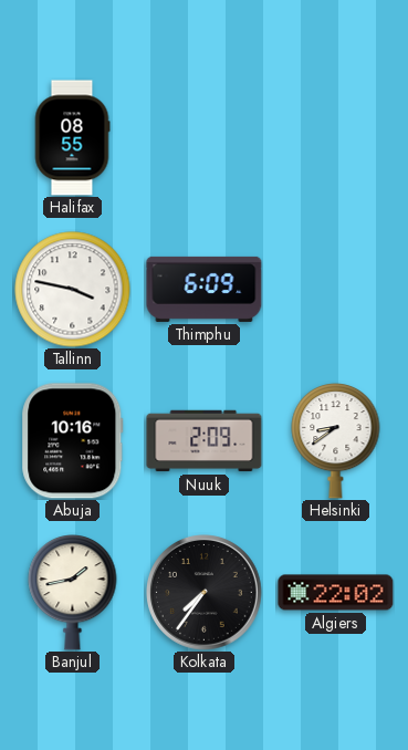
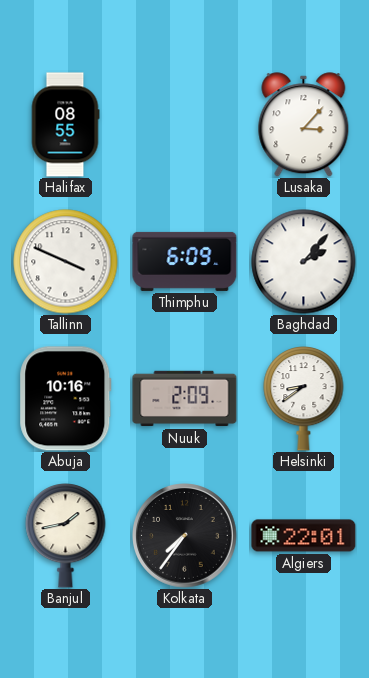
Lusaka: none -> 3:07
Tallinn: 3:47 -> 3:49
Baghdad: none -> 2:07
Algiers: 22:02 -> 22:01
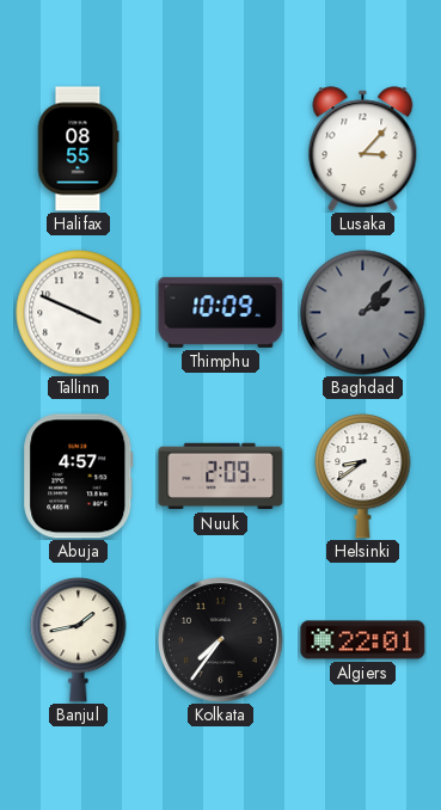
Thimphu: 6:09 -> 10:09
Baghdad dial: white -> grey
Abuja: 10:16 -> 4:57
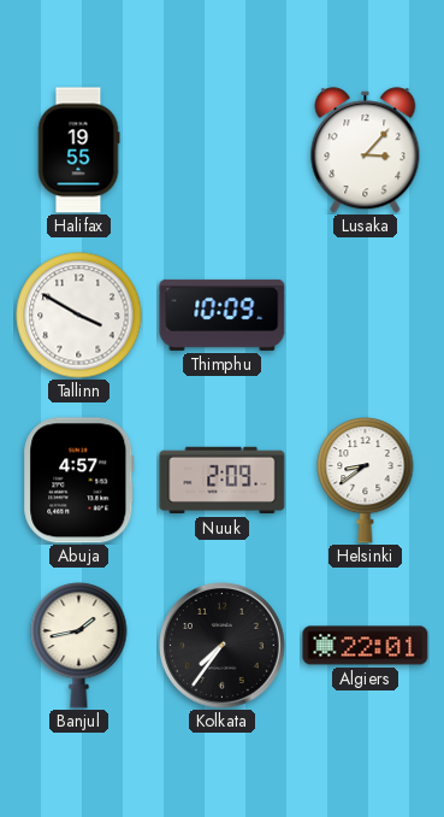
Halifax: 08:55 -> 19:55
Tallinn: 3:49 -> 3:50
Baghdad: 2:07 -> none
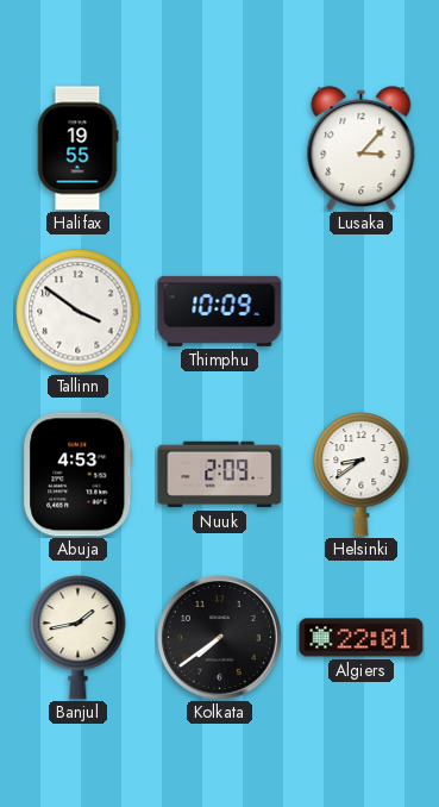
Tallinn: 3:50 -> 3:51
Abuja: 4:57 -> 4:53
Kolkata: 7:36 -> 7:39
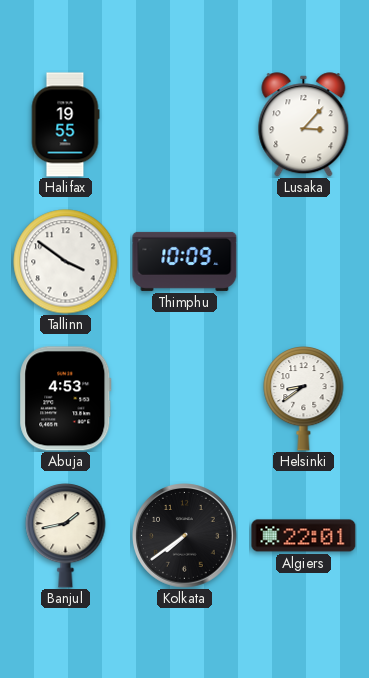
Nuuk: 2:09 -> none
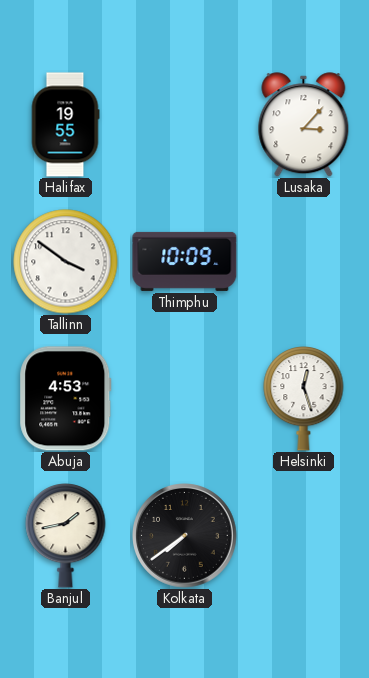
Helsinki: 8:39 -> 12:27
Algiers: 22:01 -> none
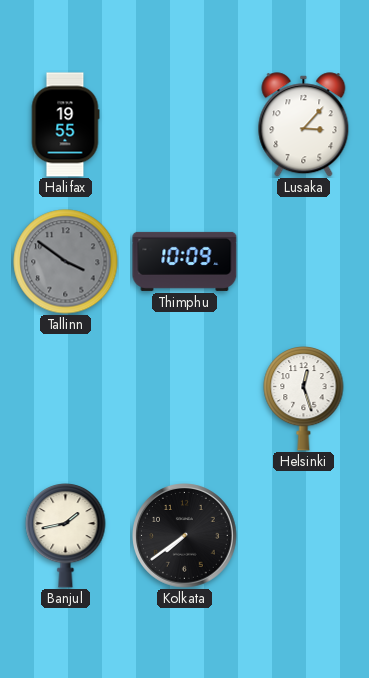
Tallinn dial: white -> grey
Abuja: 4:53 -> none
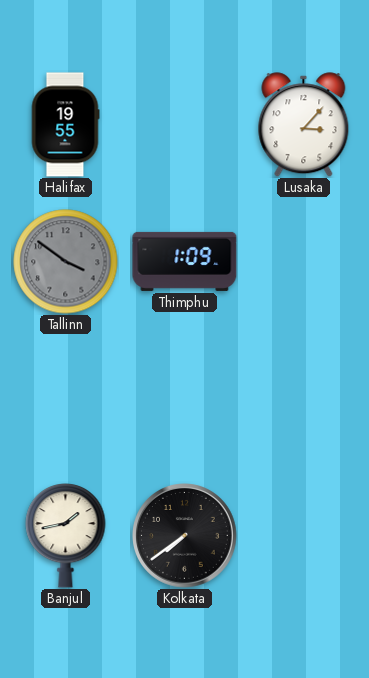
Thimphu: 10:09 -> 1:09
Helsinki: 12:27 -> none
